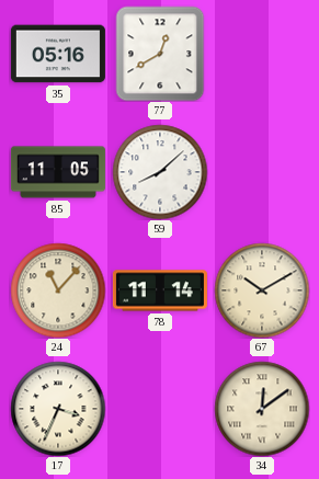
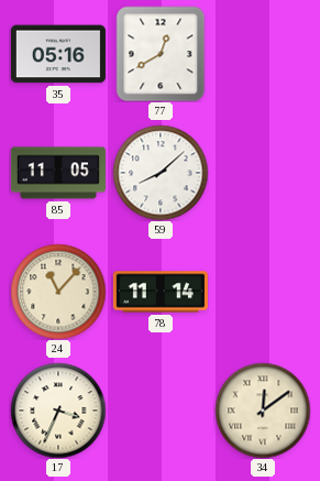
67: 10:10 -> none
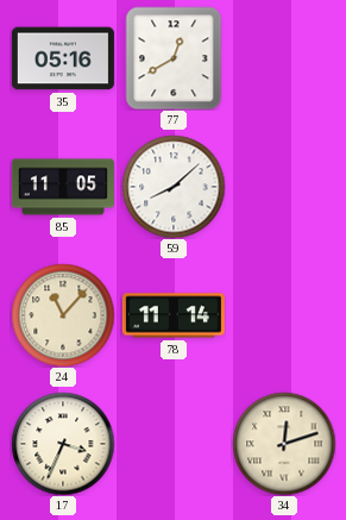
34: 12:09 -> 12:12
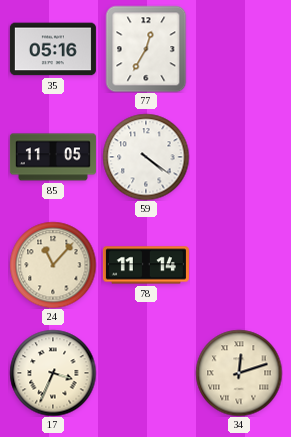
77: 12:40 -> 12:35
59: 8:08 -> 4:21
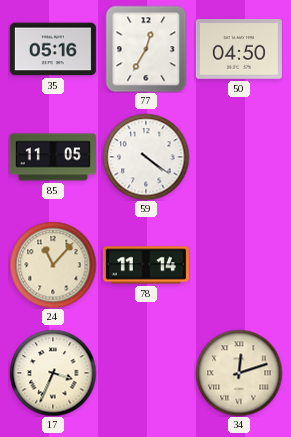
50: none -> 04:50
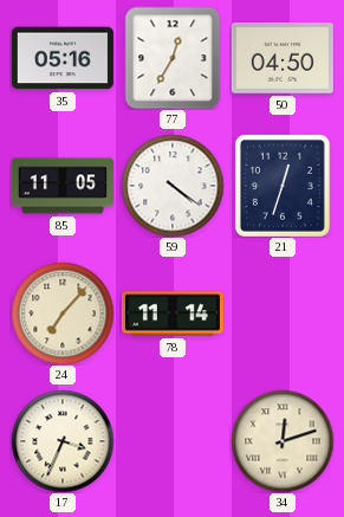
21: none -> 12:33
24: 11:07 -> 7:07
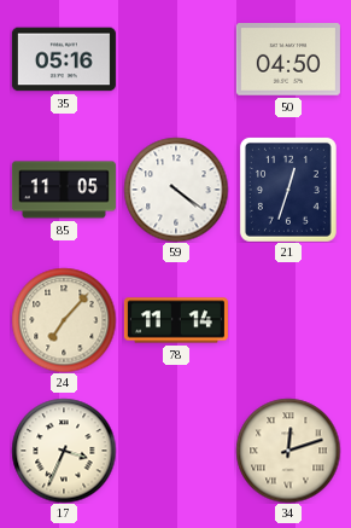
77: 12:35 -> none
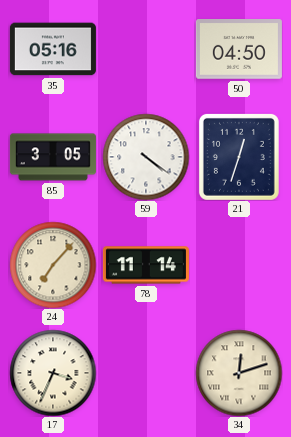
85: 11:05 -> 3:05
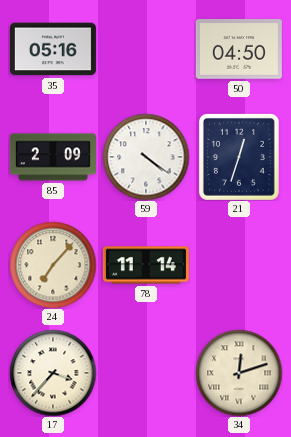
85: 3:05 -> 2:09
17: 3:34 -> 3:37
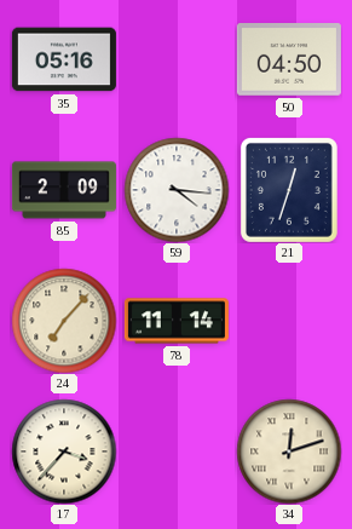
59: 4:21 -> 4:16
